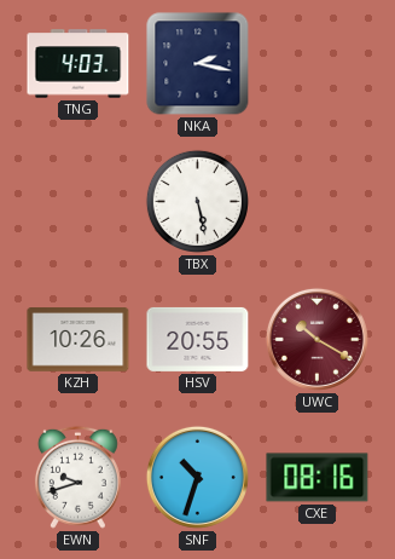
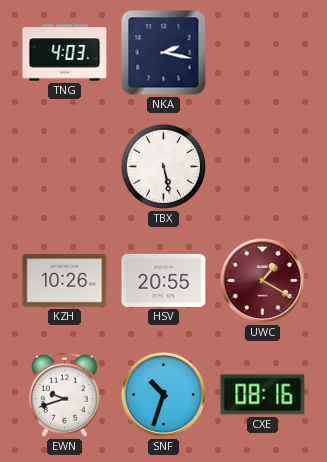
UWC: 10:20 -> 1:20
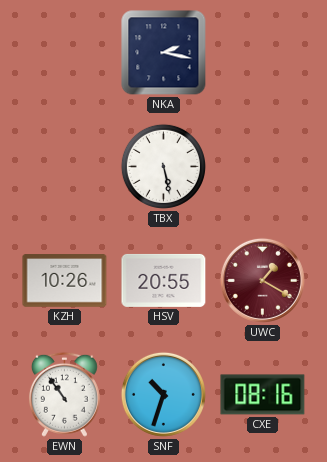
TNG: 4:03 -> none
EWN: 9:42 -> 10:54
